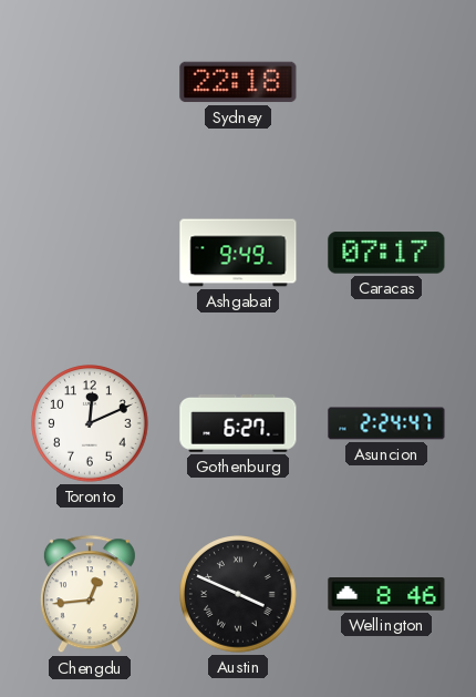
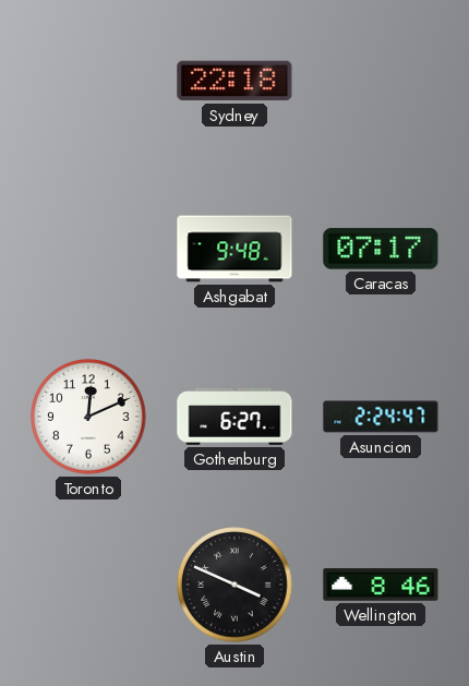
Ashgabat: 9:49 -> 9:48
Chengdu: 12:44 -> none
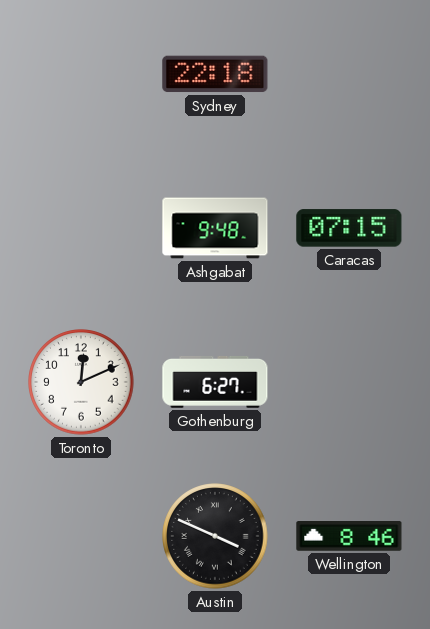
Caracas: 07:17 -> 07:15
Asuncion: 2:24 -> none
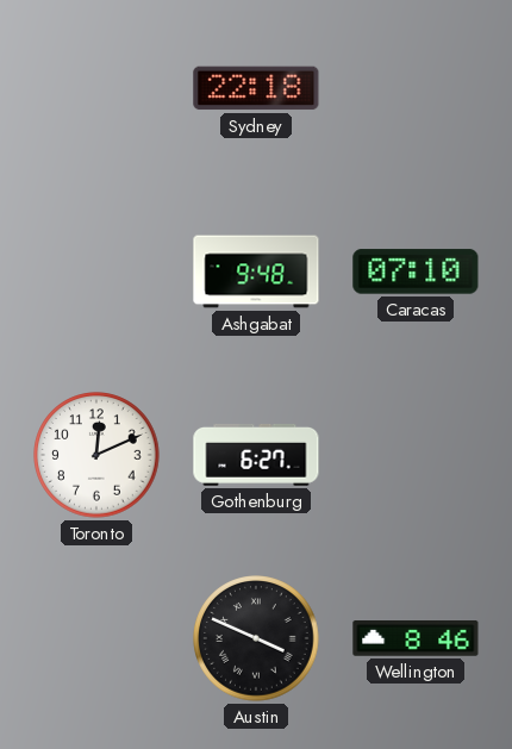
Caracas: 07:15 -> 07:10
